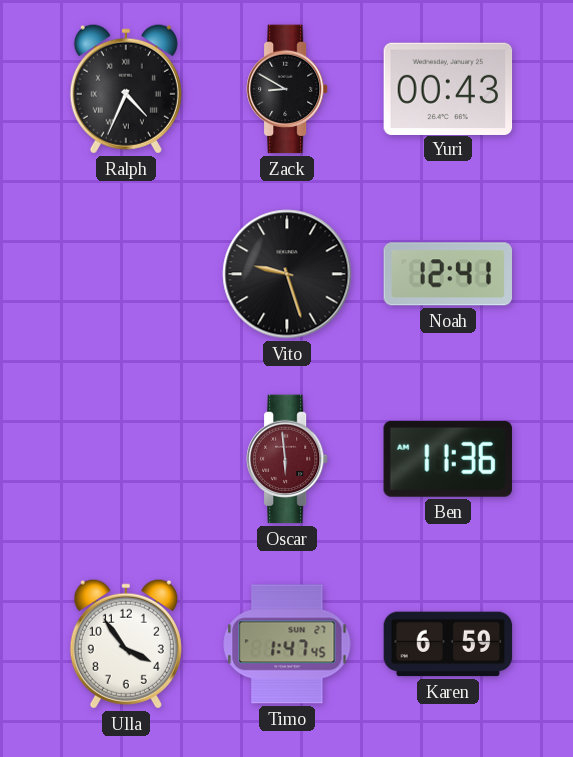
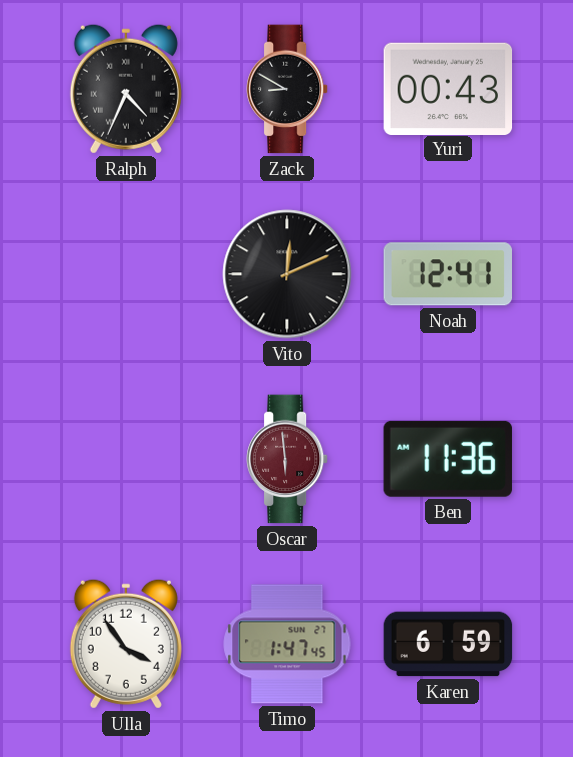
Vito: 9:27 -> 12:11
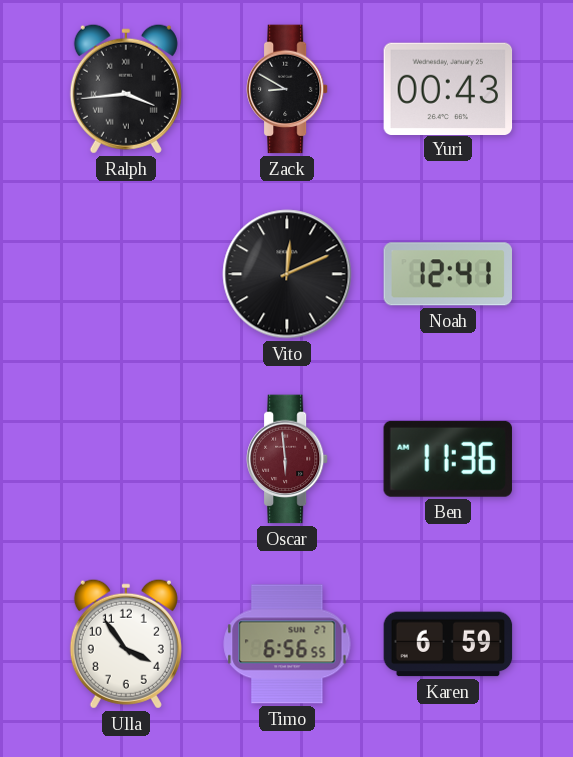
Ralph: 4:34 -> 3:44
Timo: 1:47 -> 6:56
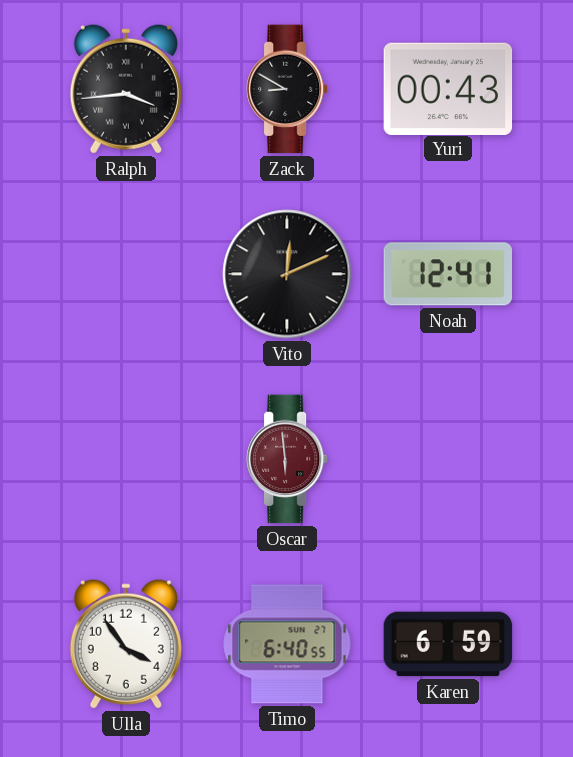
Ben: 11:36 -> none
Timo: 6:56 -> 6:40
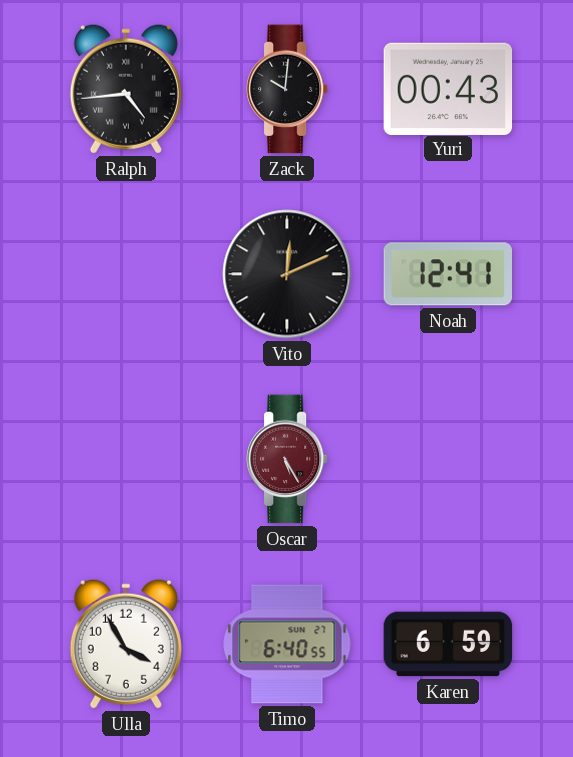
Ralph: 3:44 -> 4:44
Zack: 8:50 -> 10:01
Oscar: 5:59 -> 5:25
Ulla: 3:54 -> 3:55
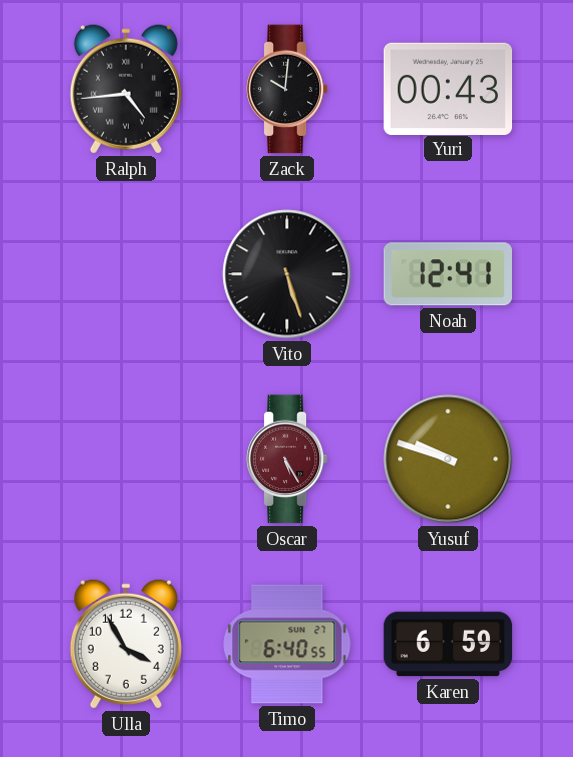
Vito: 12:11 -> 5:27
Yusuf: none -> 9:48
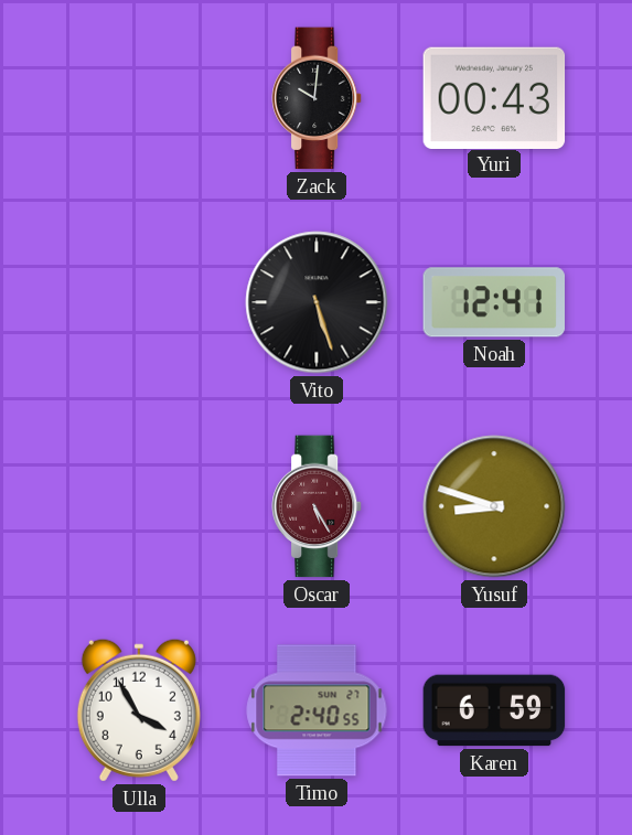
Ralph: 4:44 -> none
Yusuf: 9:48 -> 8:48
Timo: 6:40 -> 2:40
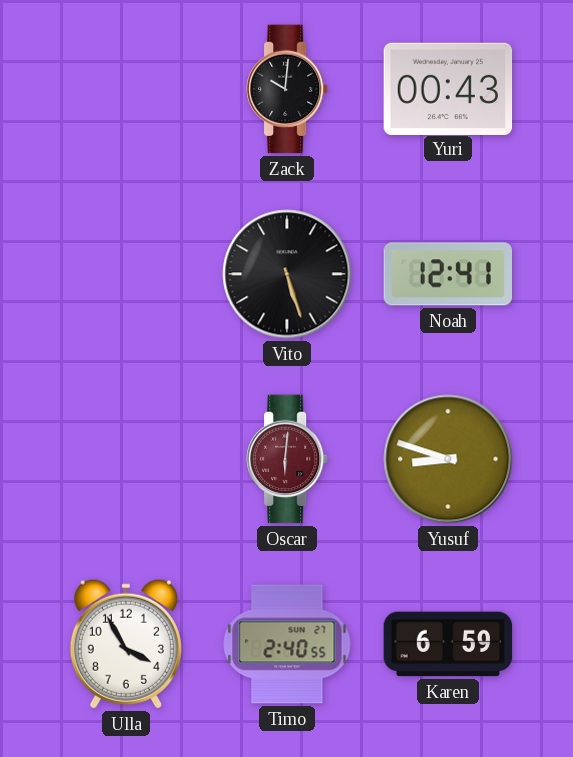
Oscar: 5:25 -> 6:01
